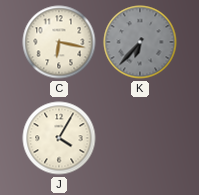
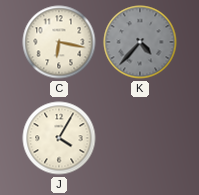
K: 6:37 -> 4:37
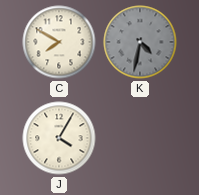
C: 6:17 -> 7:50
K: 4:37 -> 4:32
